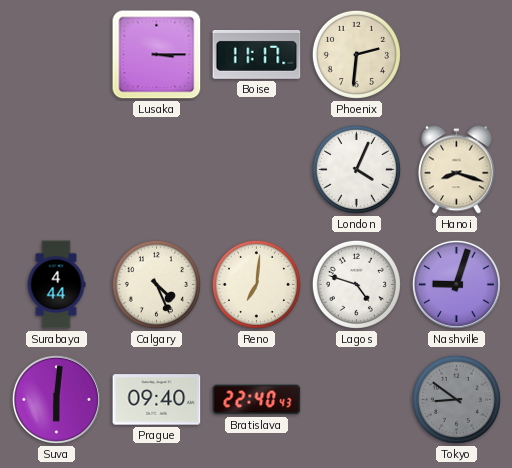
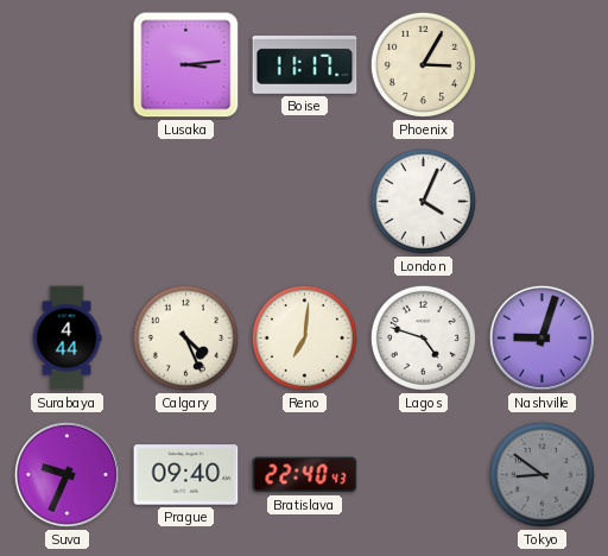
Lusaka: 3:15 -> 3:14
Phoenix: 2:31 -> 3:05
Hanoi: 8:18 -> none
Suva: 6:01 -> 9:34
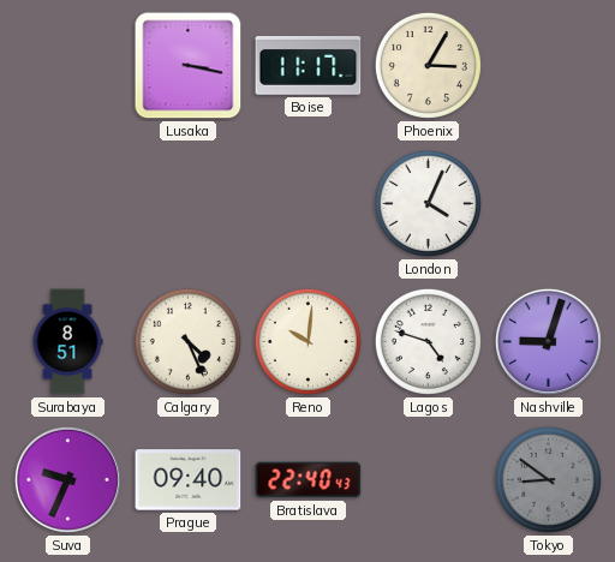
Lusaka: 3:14 -> 3:17
Surabaya: 4:44 -> 8:51
Reno: 7:01 -> 10:01
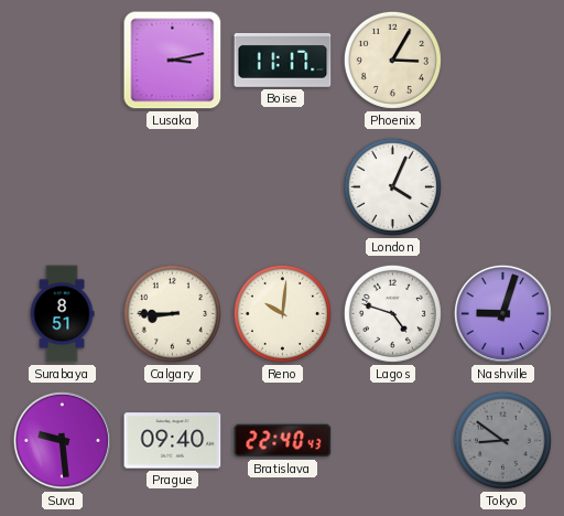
Lusaka: 3:17 -> 3:13
Calgary: 4:26 -> 8:45
Suva: 9:34 -> 9:29
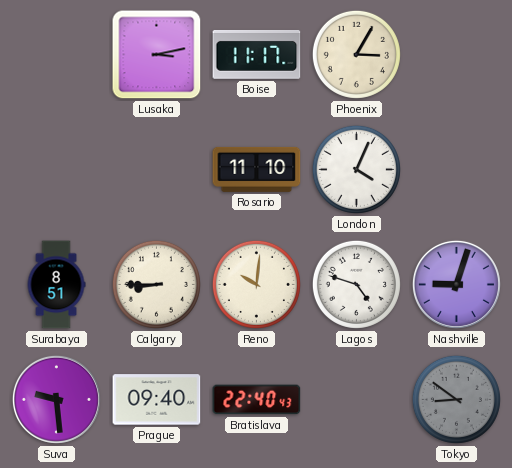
Rosario: none -> 11:10
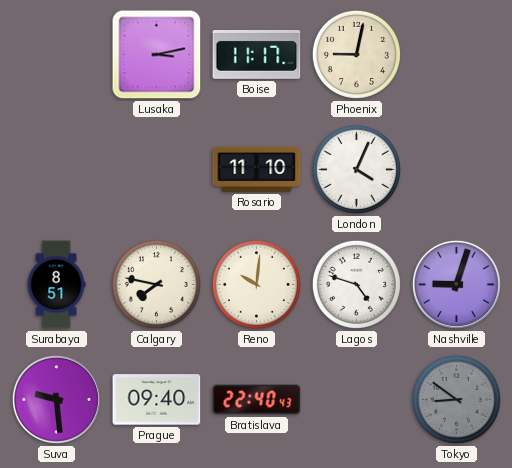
Phoenix: 3:05 -> 9:02
Calgary: 8:45 -> 7:47
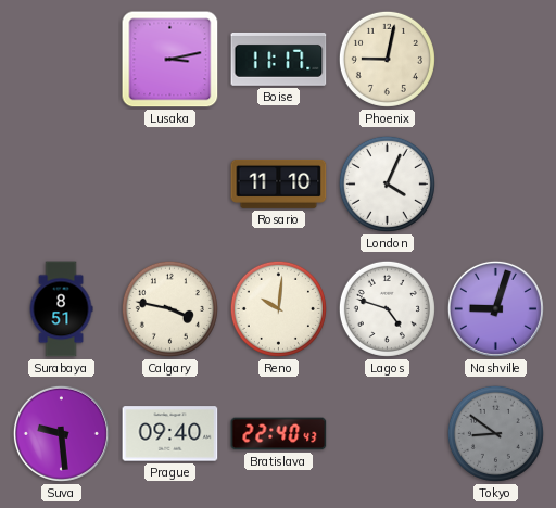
Calgary: 7:47 -> 3:47
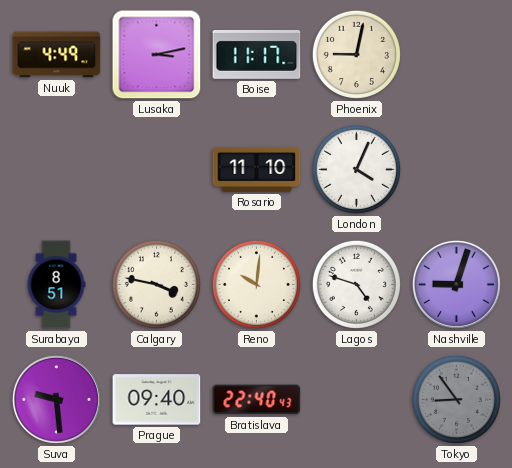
Nuuk: none -> 4:49
Tokyo: 8:51 -> 8:54
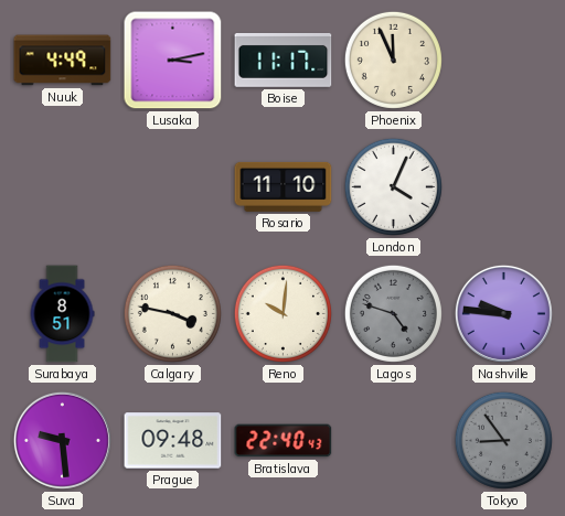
Phoenix: 9:02 -> 11:56
Lagos dial: white -> grey
Nashville: 9:03 -> 9:46
Prague: 09:40 -> 09:48
